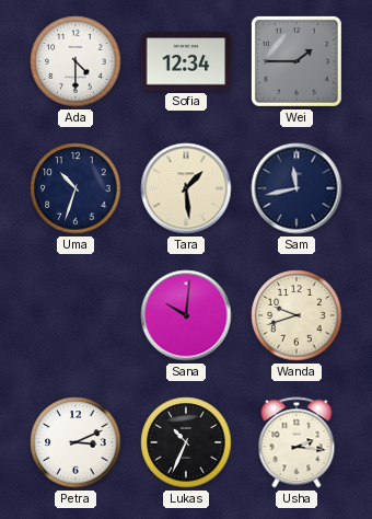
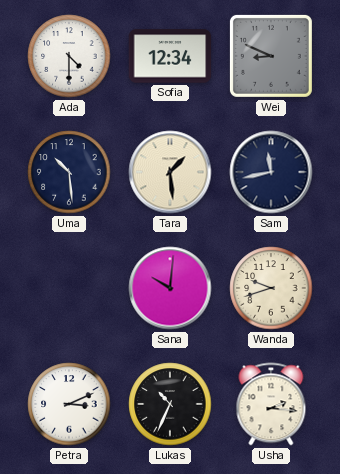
Wei: 1:45 -> 8:49
Uma: 10:33 -> 10:29
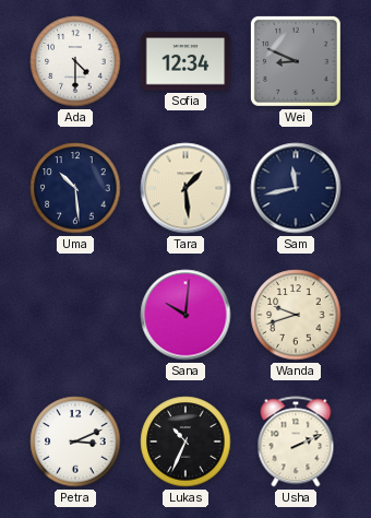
Usha: 2:16 -> 2:11
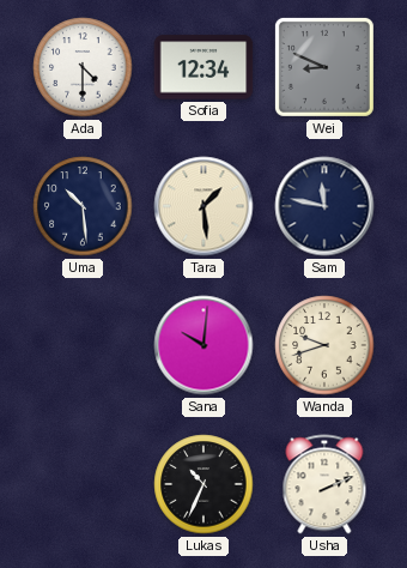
Sam: 11:43 -> 11:47
Petra: 3:11 -> none
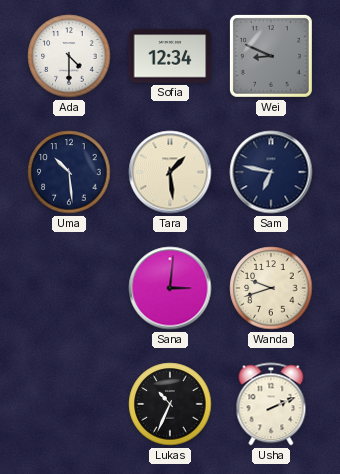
Sam: 11:47 -> 6:47
Sana: 10:01 -> 3:01
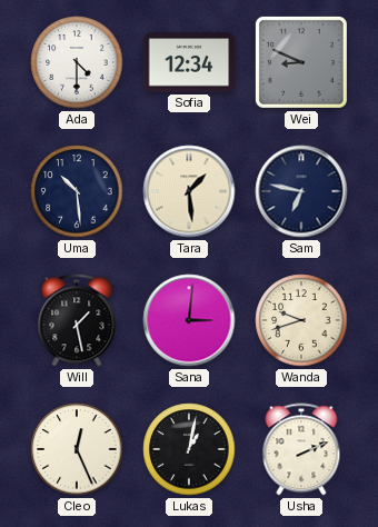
Will: none -> 1:28
Cleo: none -> 12:26
Lukas: 10:34 -> 1:02
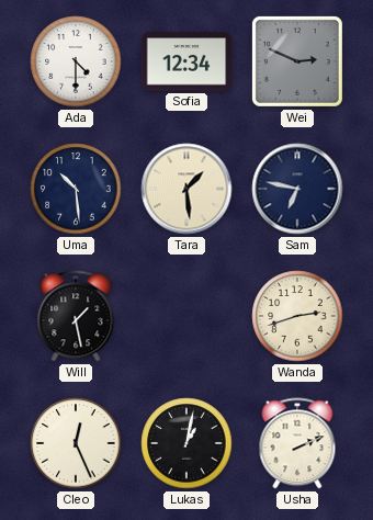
Wei: 8:49 -> 2:49
Sana: 3:01 -> none
Wanda: 9:42 -> 2:42
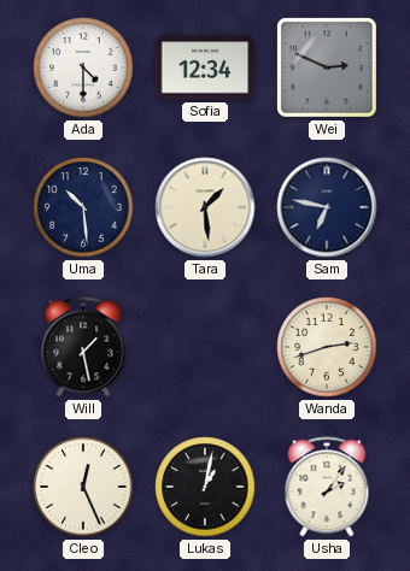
Usha: 2:11 -> 2:06
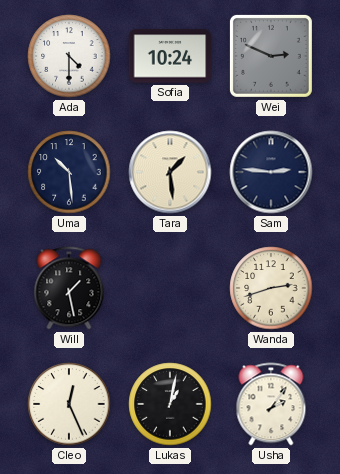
Sofia: 12:34 -> 10:24
Sam: 6:47 -> 2:46
